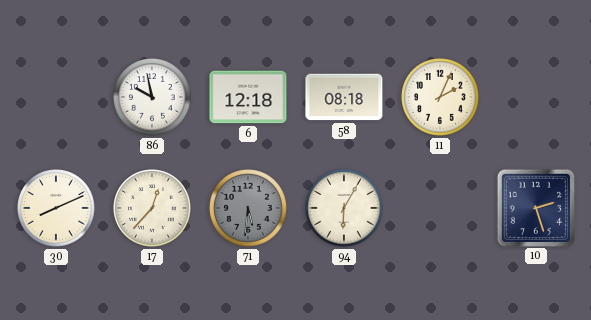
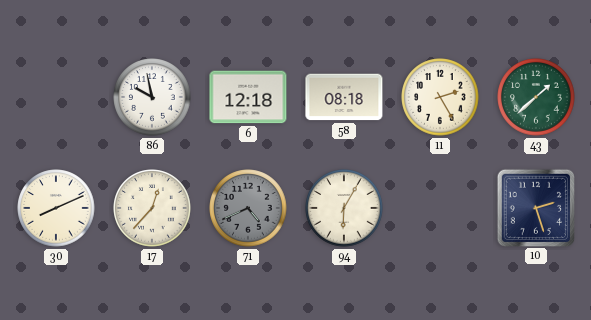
11: 2:04 -> 2:25
43: none -> 1:38
71: 5:31 -> 4:41
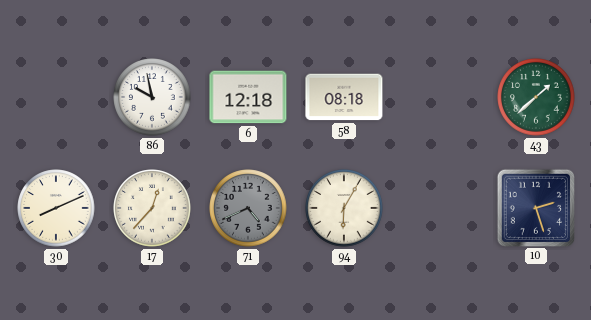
11: 2:25 -> none
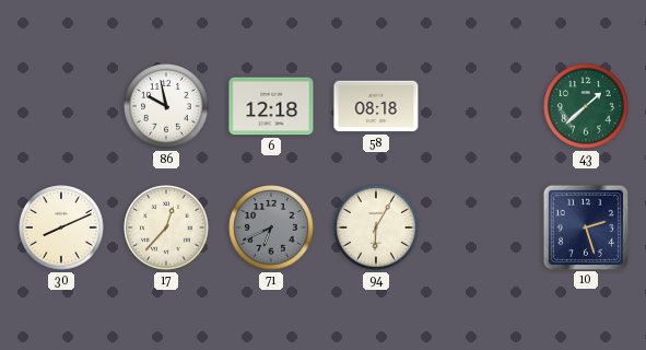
71: 4:41 -> 6:41
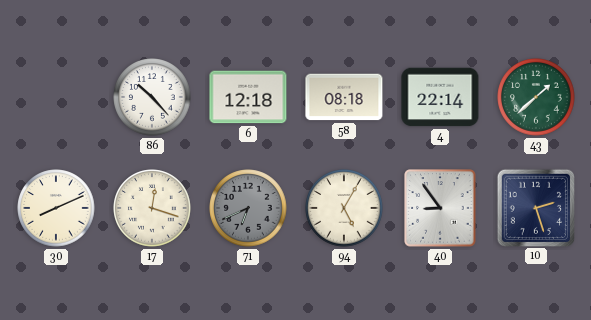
86: 9:58 -> 10:23
4: none -> 22:14
17: 12:37 -> 12:18
94: 6:05 -> 5:05
40: none -> 8:54
